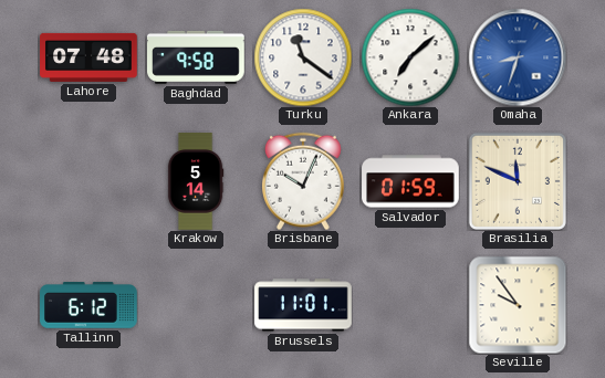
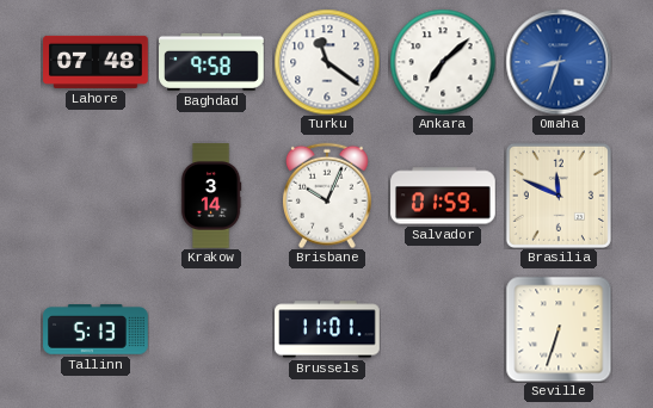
Krakow: 5:14 -> 3:14
Tallinn: 6:12 -> 5:13
Seville: 9:54 -> 6:33
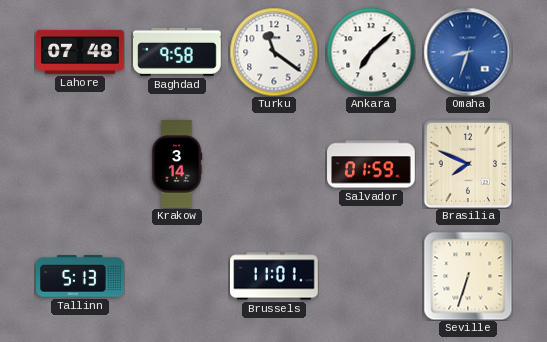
Brisbane: 10:04 -> none
Brasilia: 11:49 -> 7:49
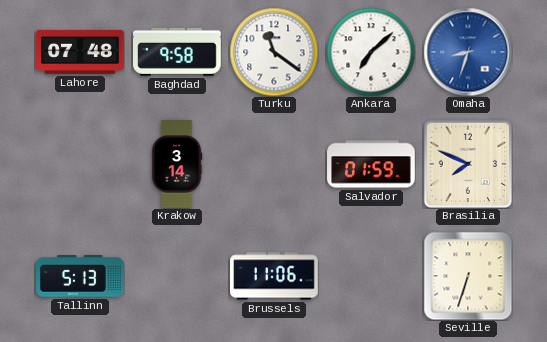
Brussels: 11:01 -> 11:06
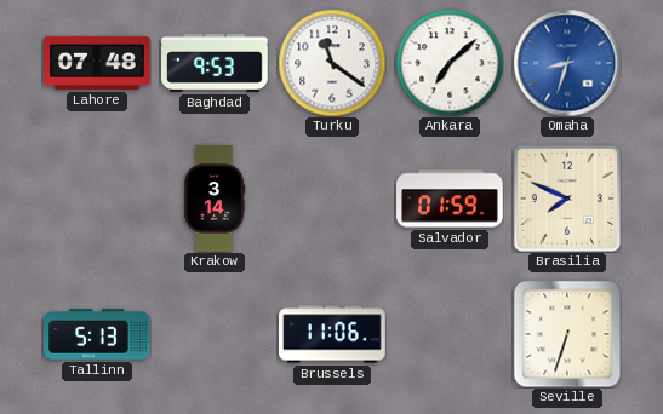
Baghdad: 9:58 -> 9:53
